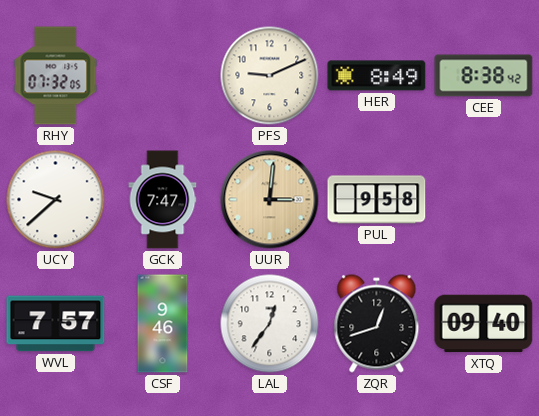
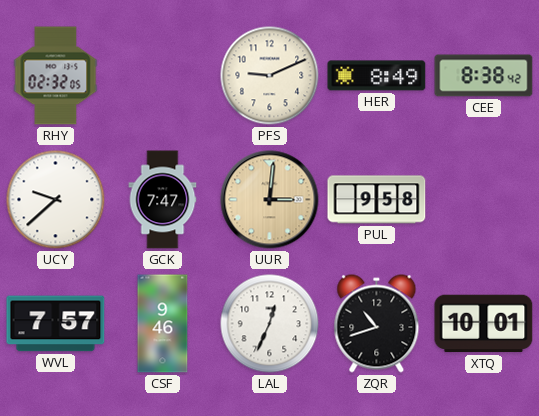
RHY: 07:32 -> 02:32
LAL: 12:36 -> 12:34
ZQR: 12:42 -> 10:42
XTQ: 09:40 -> 10:01
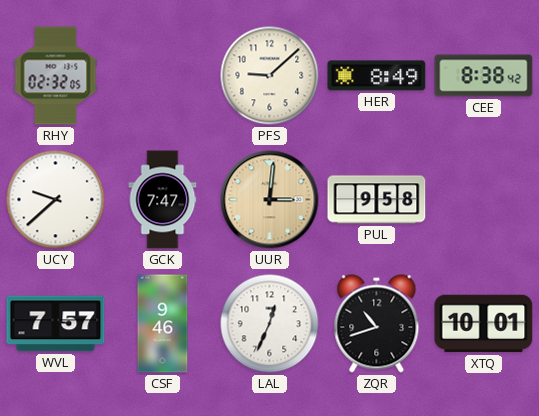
PFS: 9:11 -> 9:08
